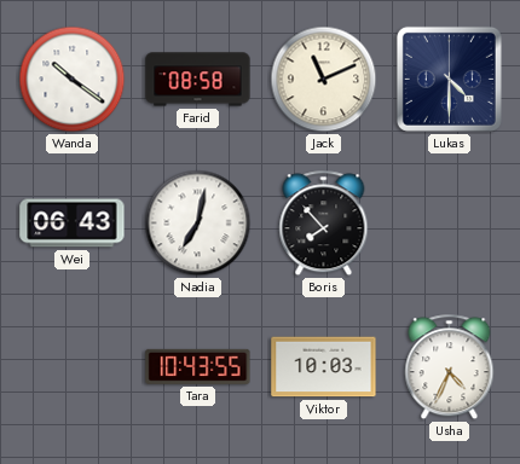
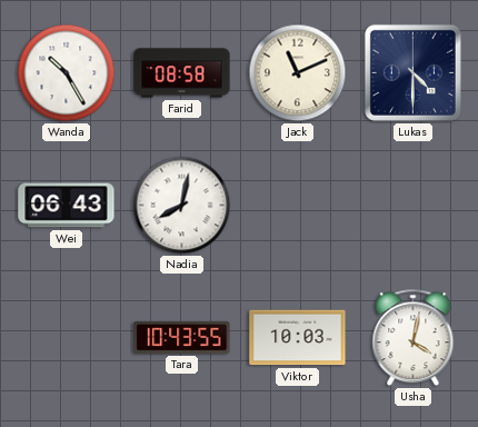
Wanda: 10:21 -> 10:25
Nadia: 7:02 -> 8:02
Boris: 7:53 -> none
Usha: 4:34 -> 4:02
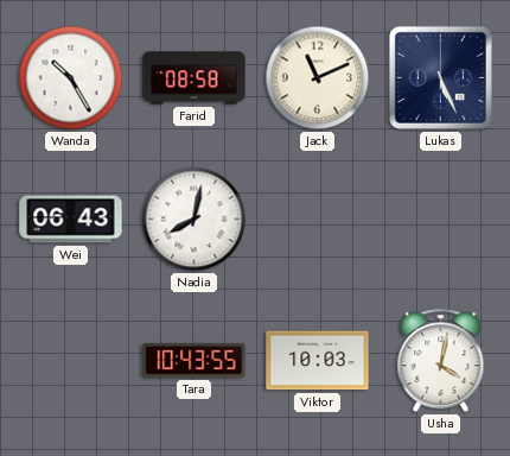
Lukas: 4:30 -> 5:26
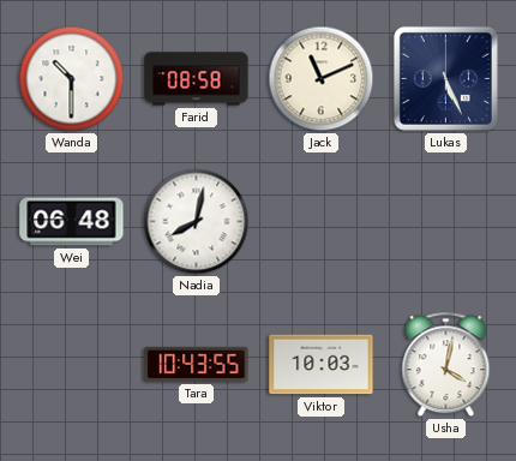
Wanda: 10:25 -> 10:30
Wei: 06:43 -> 06:48
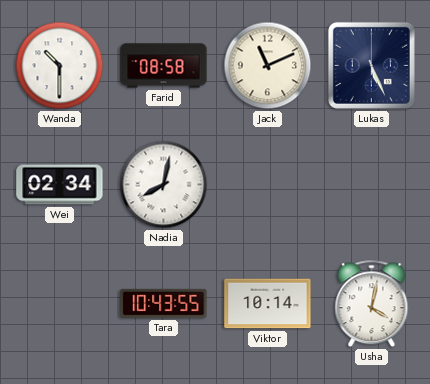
Wei: 06:48 -> 02:34
Viktor: 10:03 -> 10:14
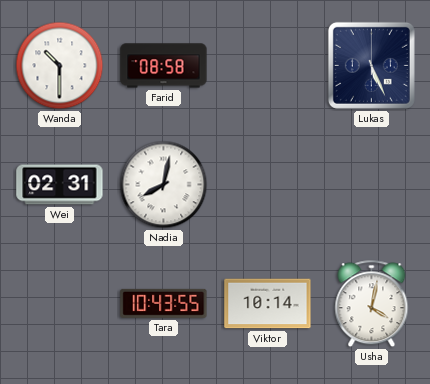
Jack: 11:11 -> none
Wei: 02:34 -> 02:31
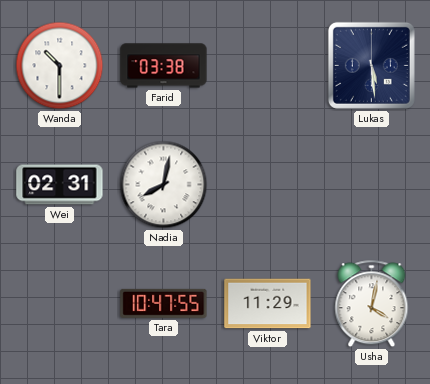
Farid: 08:58 -> 03:38
Lukas: 5:26 -> 5:29
Tara: 10:43 -> 10:47
Viktor: 10:14 -> 11:29
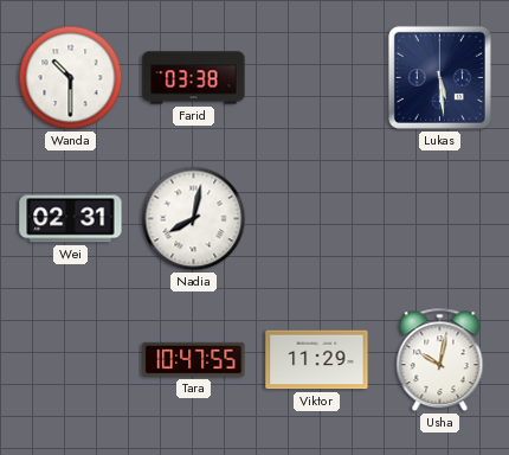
Usha: 4:02 -> 10:02
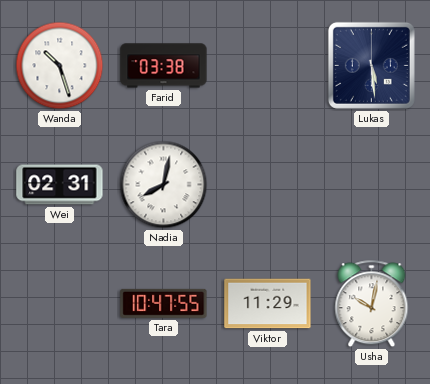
Wanda: 10:30 -> 10:27
